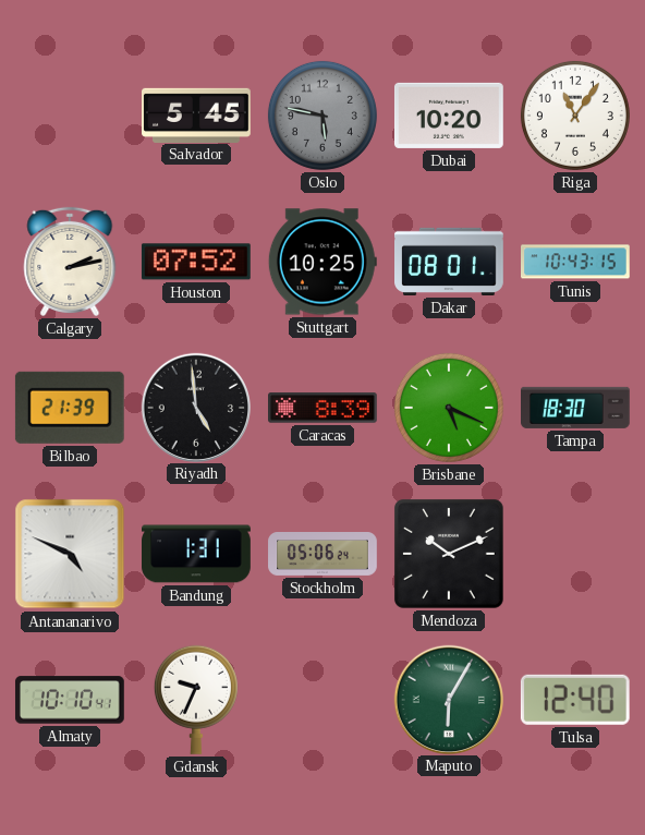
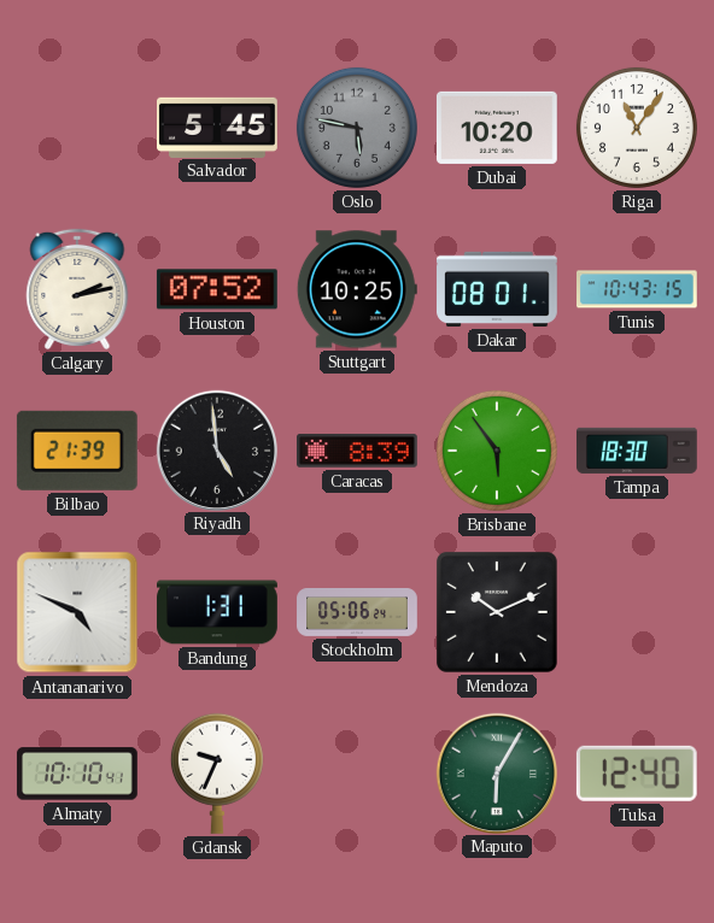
Brisbane: 5:19 -> 5:54
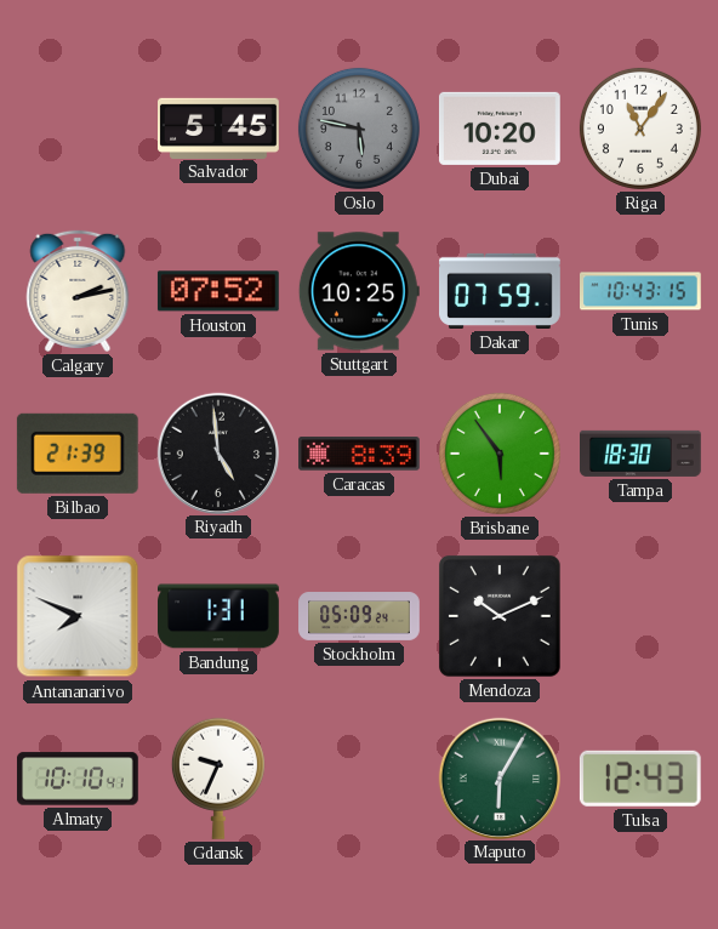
Dakar: 08:01 -> 07:59
Antananarivo: 4:49 -> 7:49
Stockholm: 05:06 -> 05:09
Tulsa: 12:40 -> 12:43
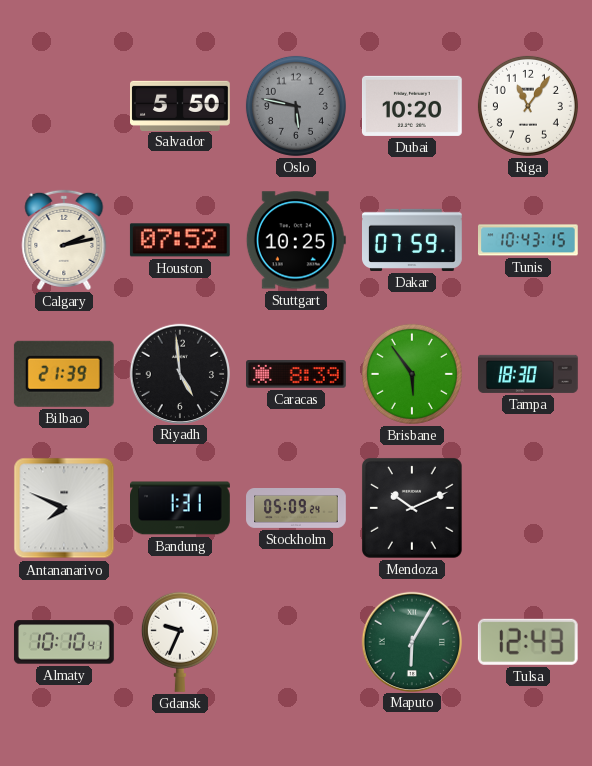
Salvador: 5:45 -> 5:50
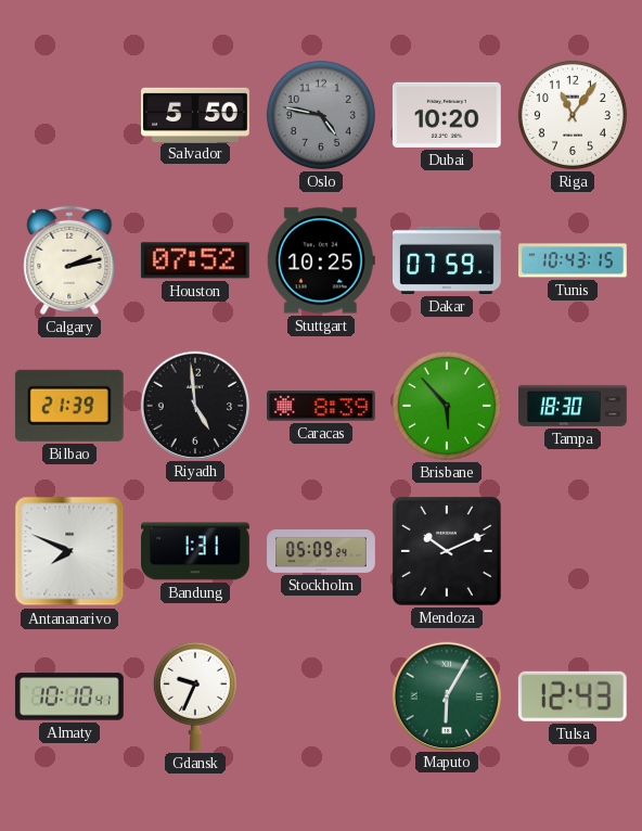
Oslo: 5:47 -> 4:47
Brisbane: 5:54 -> 5:53
